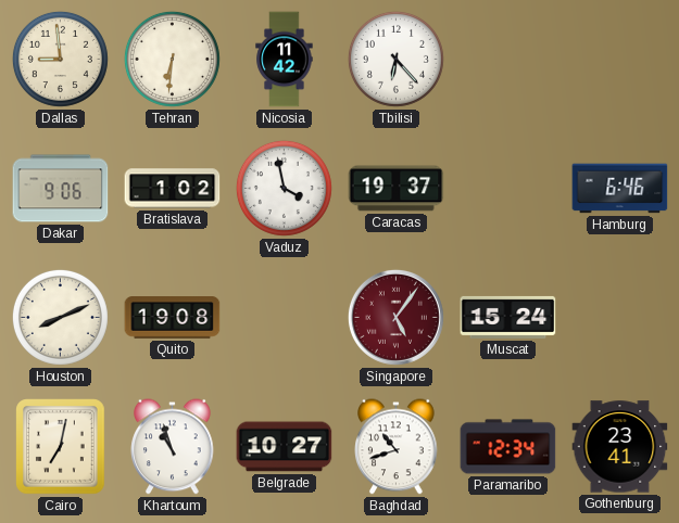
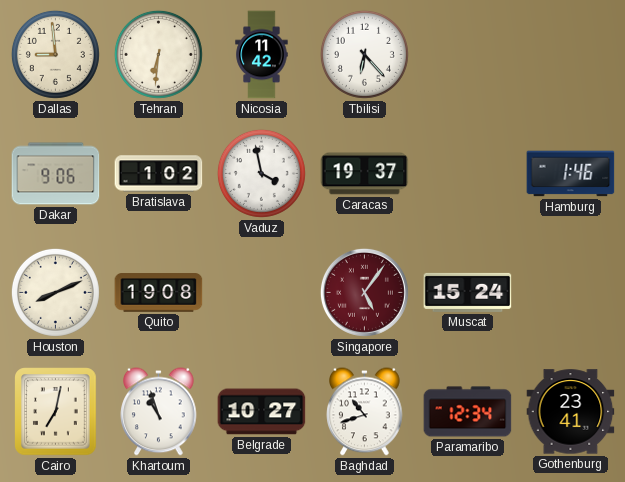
Hamburg: 6:46 -> 1:46
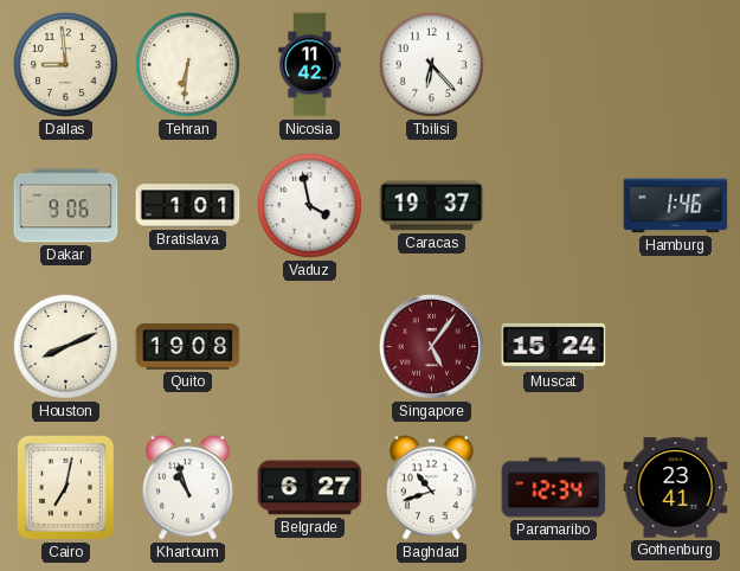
Bratislava: 1:02 -> 1:01
Belgrade: 10:27 -> 6:27
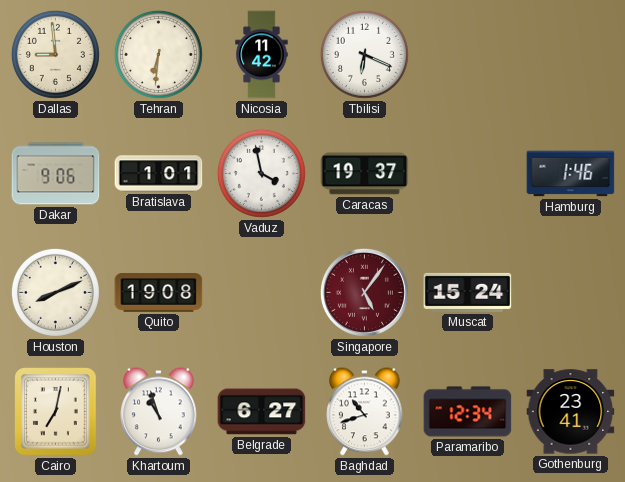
Tbilisi: 6:23 -> 6:19
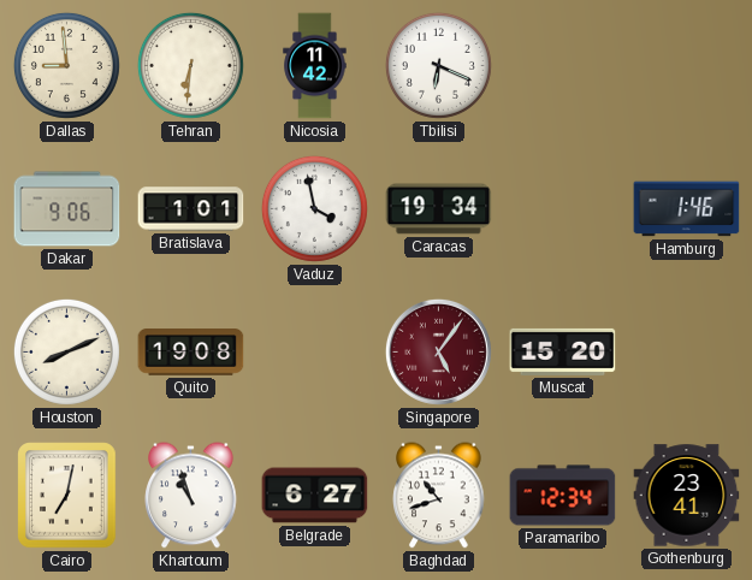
Caracas: 19:37 -> 19:34
Muscat: 15:24 -> 15:20
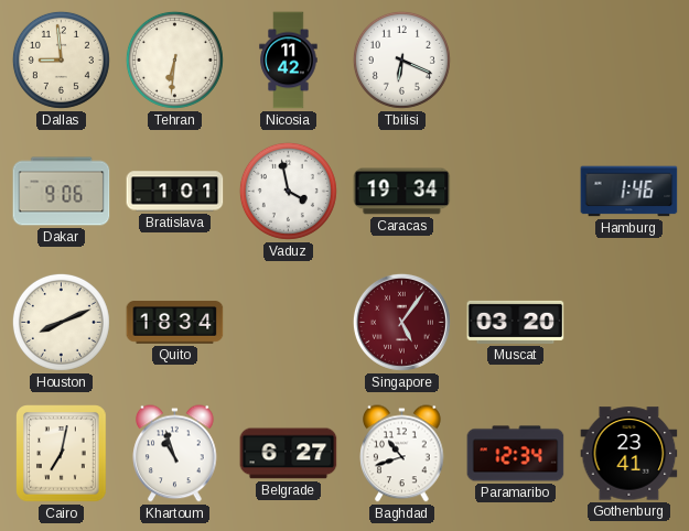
Quito: 19:08 -> 18:34
Muscat: 15:20 -> 03:20
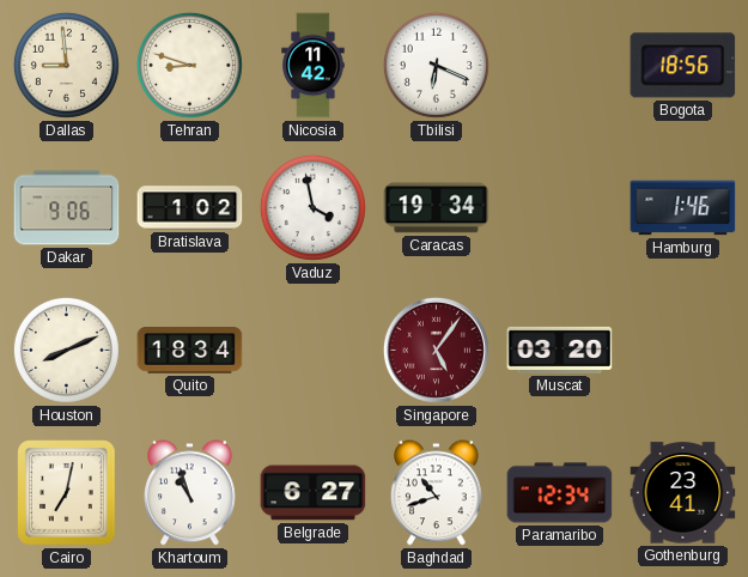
Tehran: 6:31 -> 8:48
Bogota: none -> 18:56
Bratislava: 1:01 -> 1:02
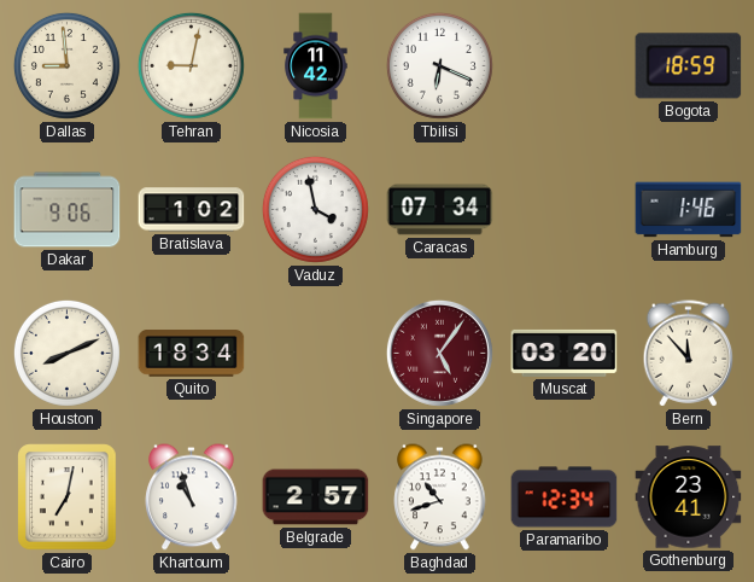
Tehran: 8:48 -> 9:02
Bogota: 18:56 -> 18:59
Caracas: 19:34 -> 07:34
Bern: none -> 11:53
Belgrade: 6:27 -> 2:57
